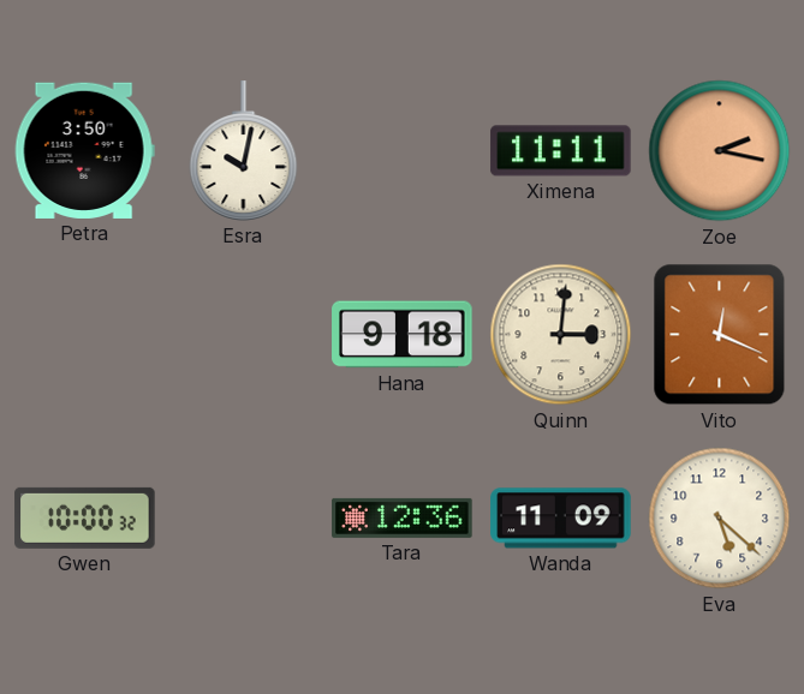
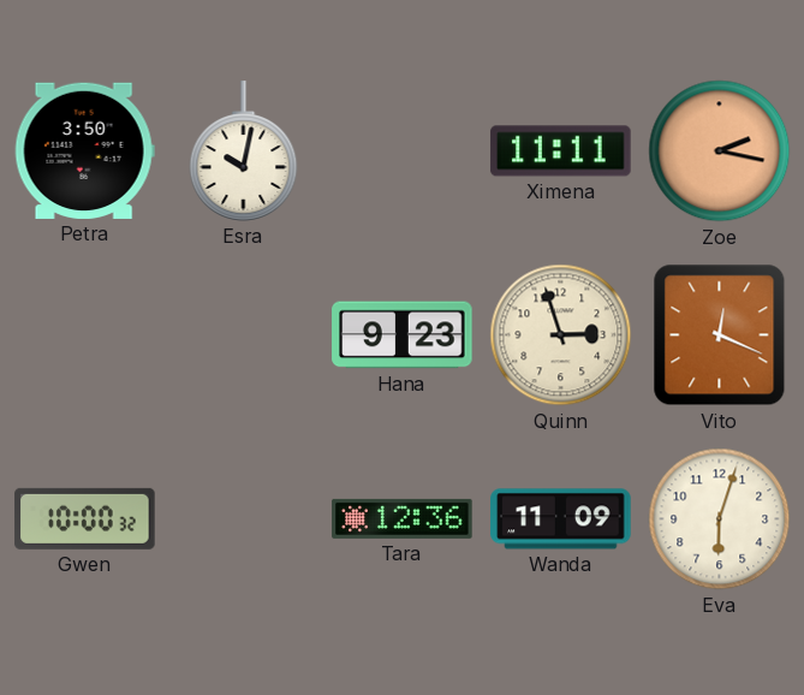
Hana: 9:18 -> 9:23
Quinn: 3:01 -> 2:57
Eva: 5:22 -> 6:03
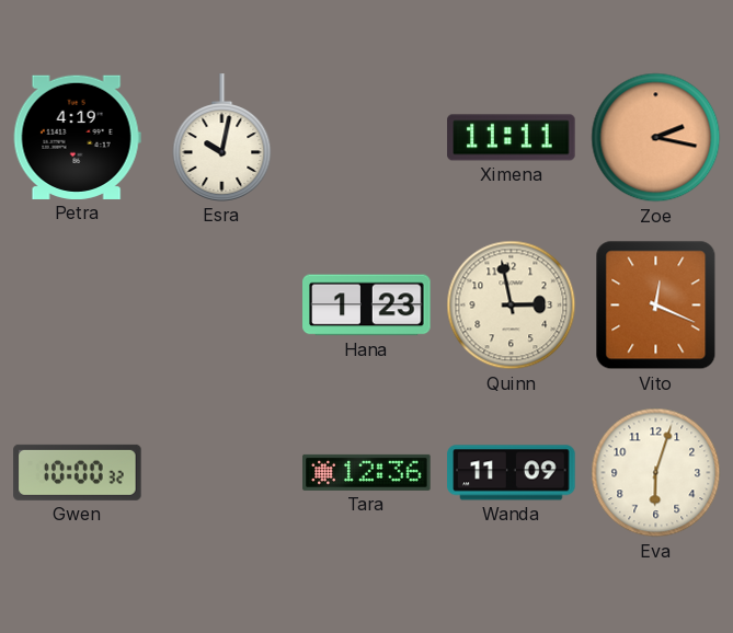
Petra: 3:50 -> 4:19
Hana: 9:23 -> 1:23
Quinn: 2:57 -> 2:58
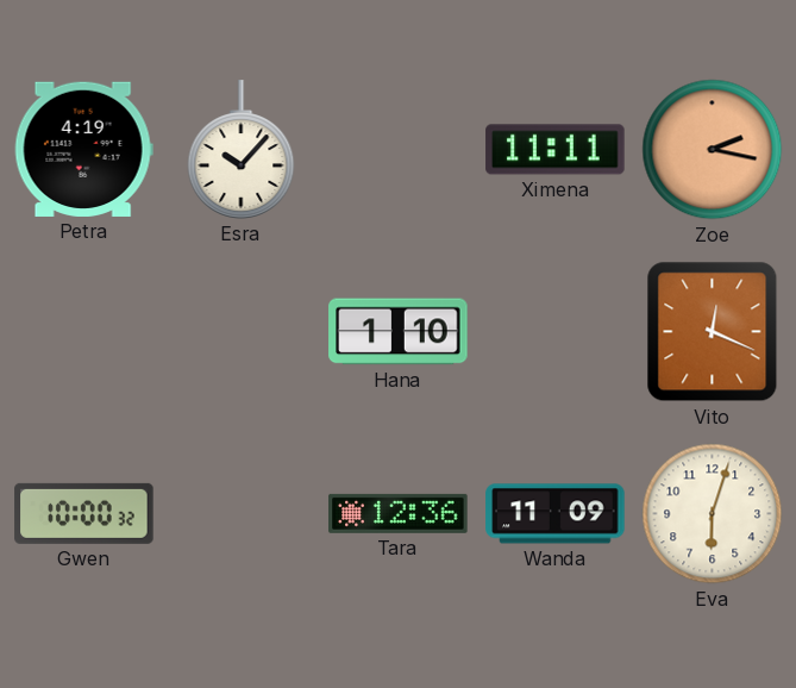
Esra: 10:02 -> 10:07
Hana: 1:23 -> 1:10
Quinn: 2:58 -> none
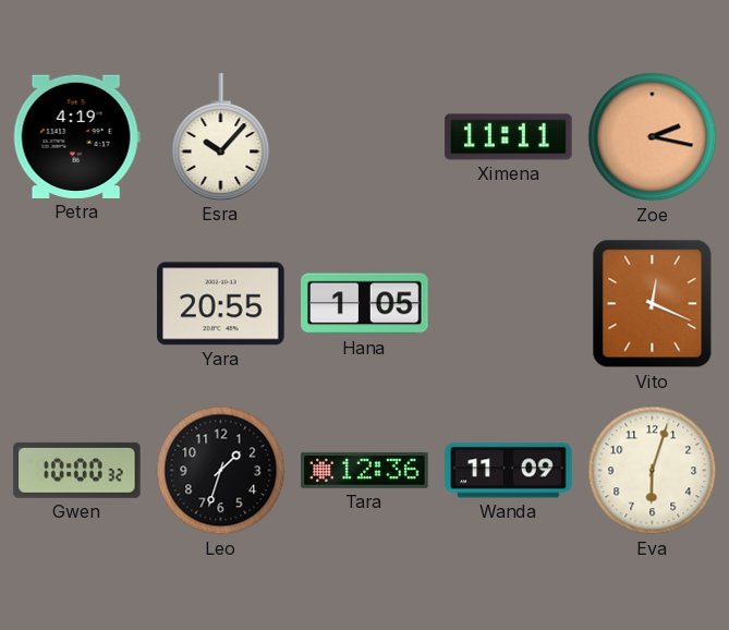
Yara: none -> 20:55
Hana: 1:10 -> 1:05
Leo: none -> 1:33
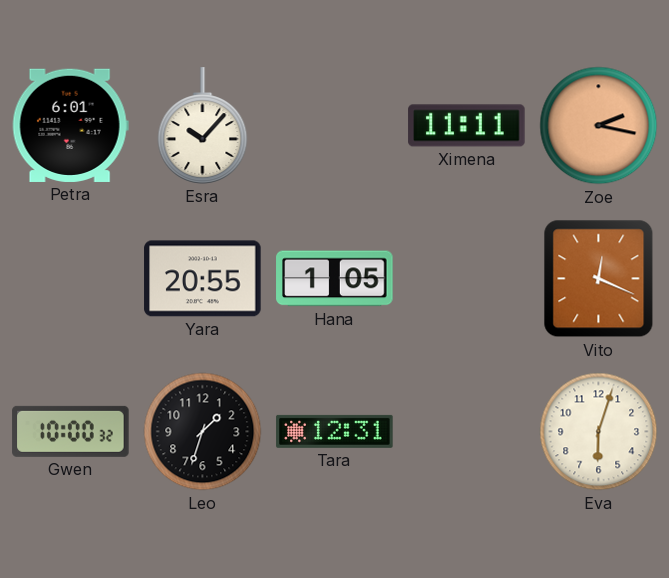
Petra: 4:19 -> 6:01
Tara: 12:36 -> 12:31
Wanda: 11:09 -> none
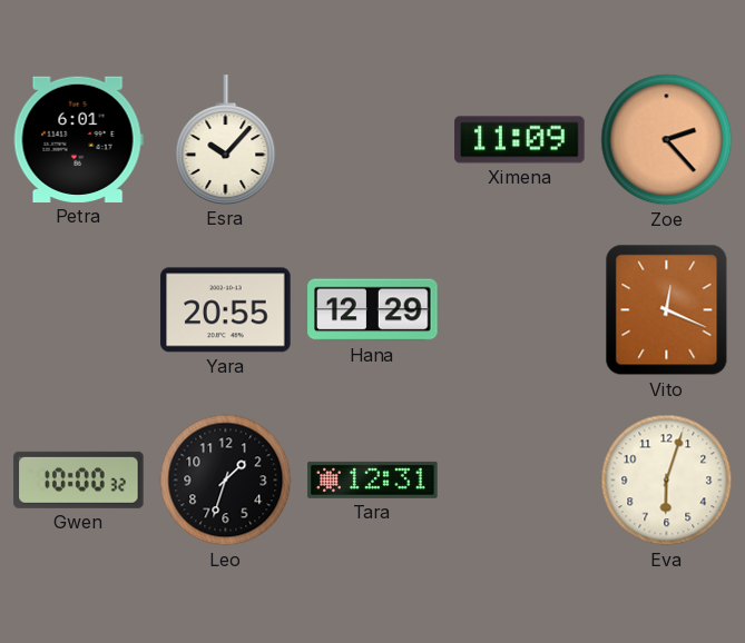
Ximena: 11:11 -> 11:09
Zoe: 2:17 -> 2:23
Hana: 1:05 -> 12:29
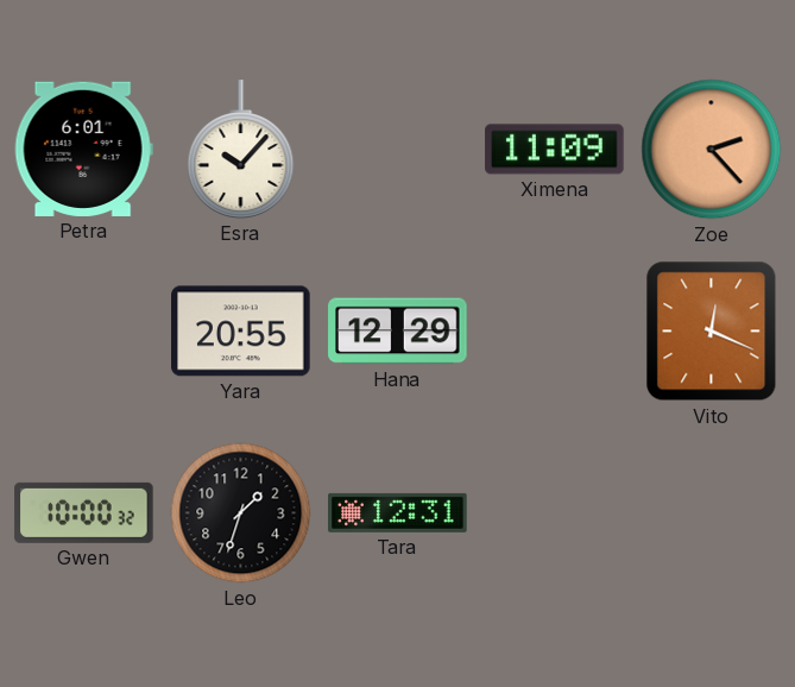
Eva: 6:03 -> none
